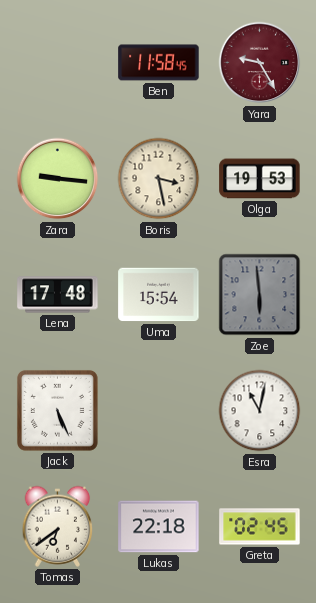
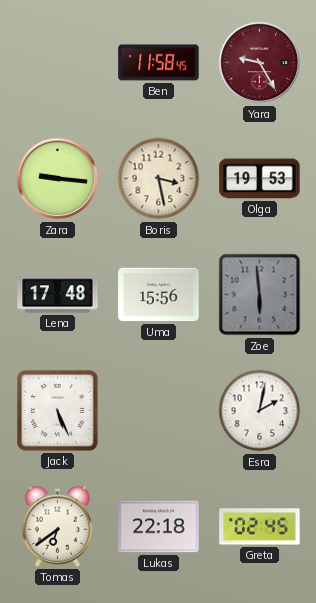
Uma: 15:54 -> 15:56
Esra: 11:02 -> 2:02
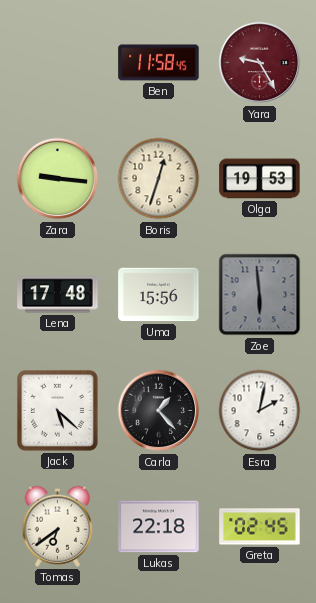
Boris: 3:28 -> 12:33
Jack: 5:26 -> 5:22
Carla: none -> 1:23
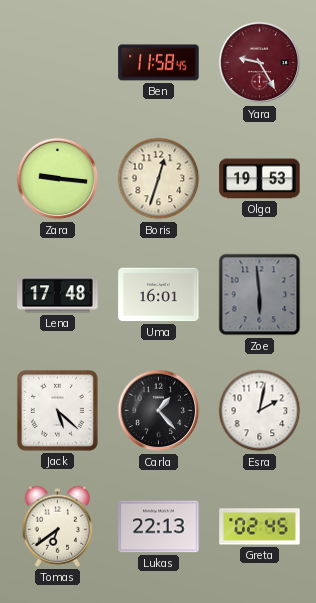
Uma: 15:56 -> 16:01
Lukas: 22:18 -> 22:13
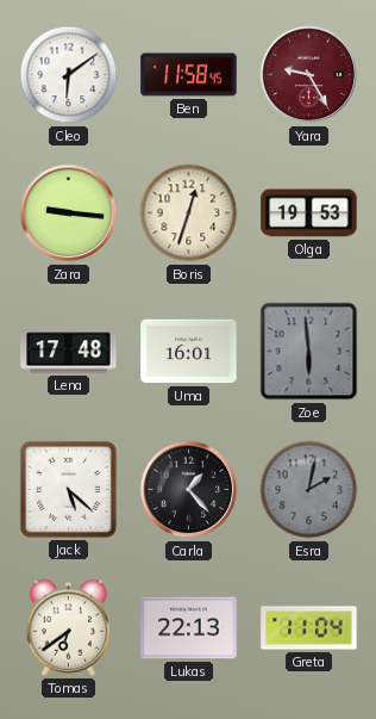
Cleo: none -> 6:09
Esra dial: white -> grey
Greta: 02:45 -> 11:04
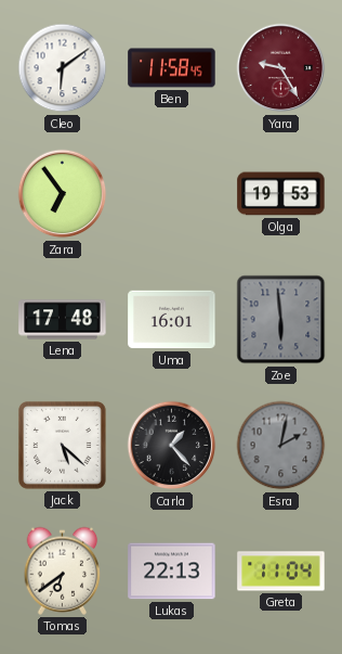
Zara: 9:16 -> 6:54
Boris: 12:33 -> none
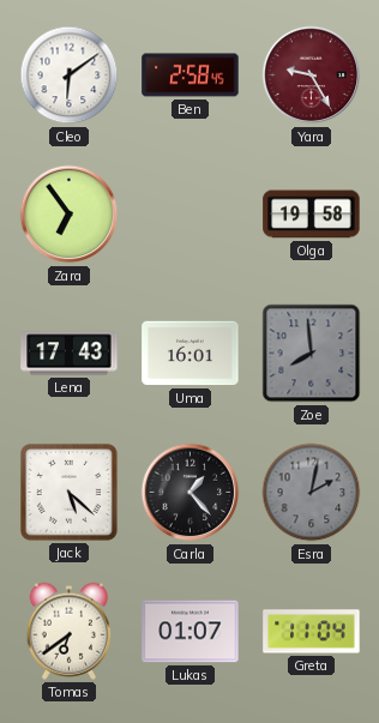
Ben: 11:58 -> 2:58
Olga: 19:53 -> 19:58
Lena: 17:48 -> 17:43
Zoe: 5:59 -> 7:59
Lukas: 22:13 -> 01:07
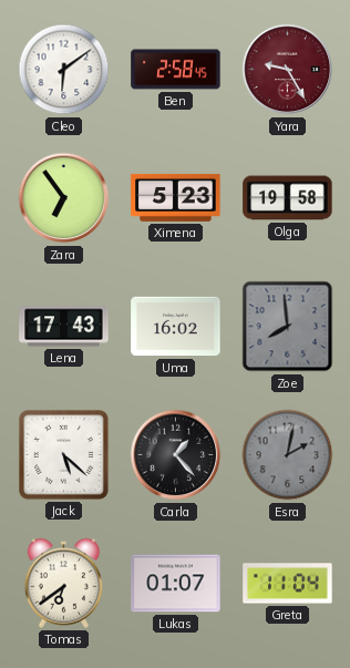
Ximena: none -> 5:23
Uma: 16:01 -> 16:02
